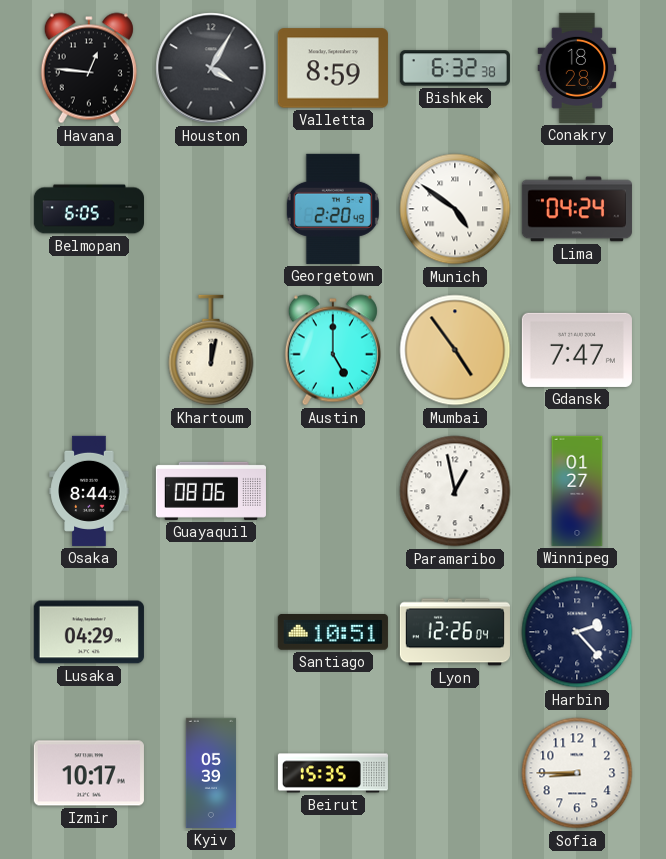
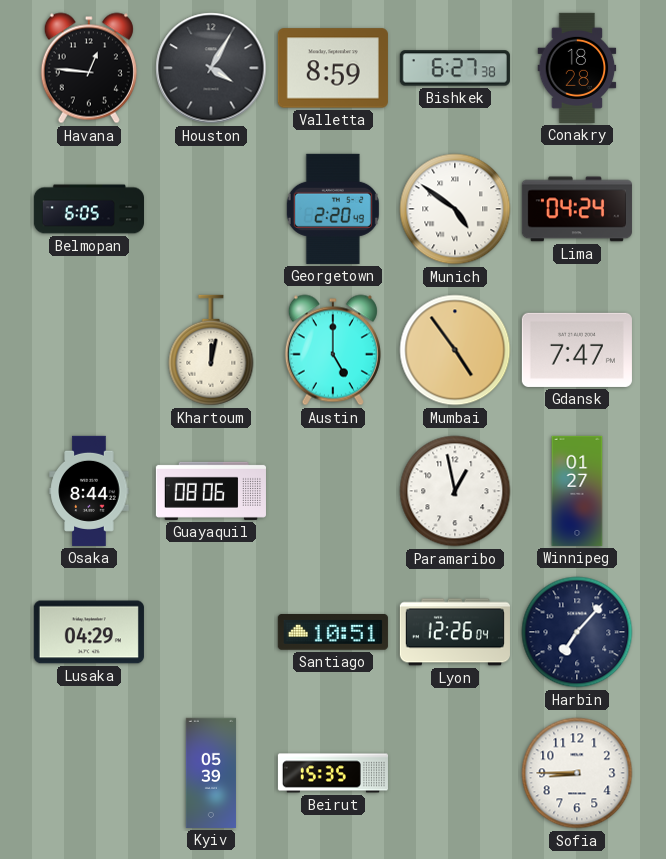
Bishkek: 6:32 -> 6:27
Harbin: 2:23 -> 7:07
Izmir: 10:17 -> none
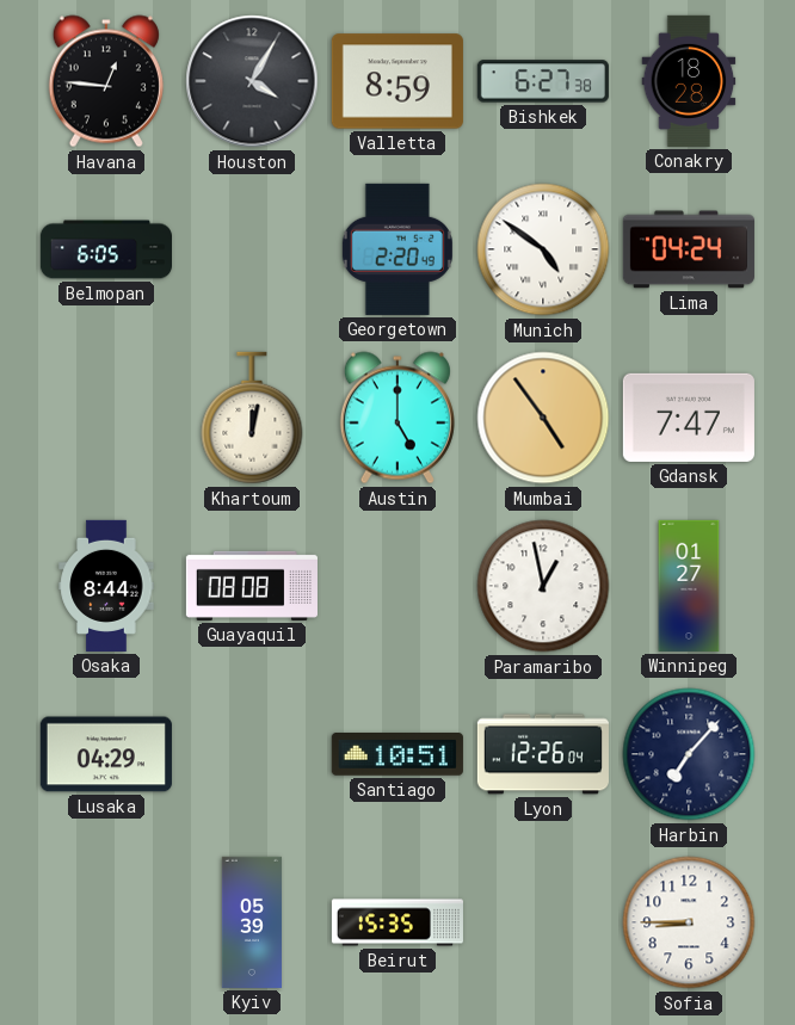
Guayaquil: 08:06 -> 08:08
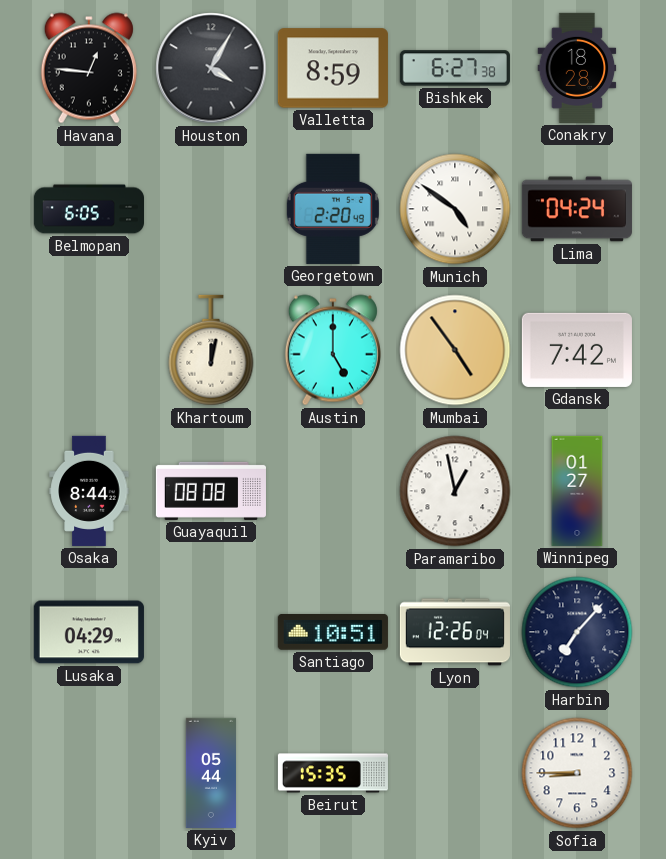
Gdansk: 7:47 -> 7:42
Kyiv: 05:39 -> 05:44
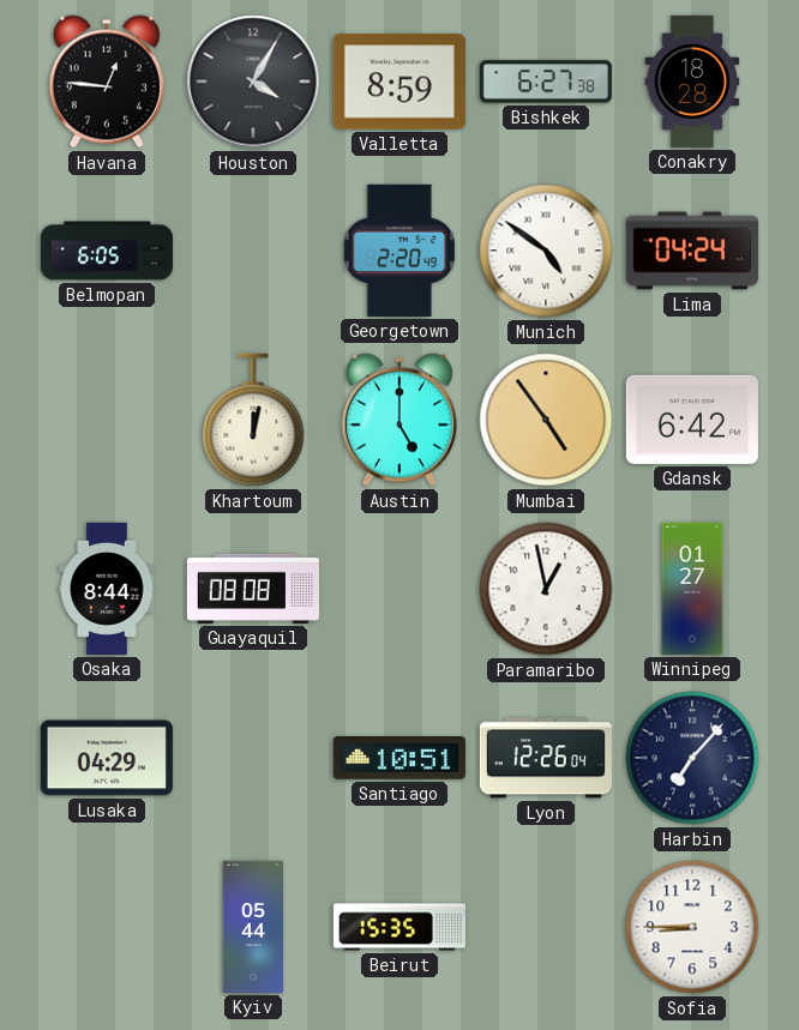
Gdansk: 7:42 -> 6:42
